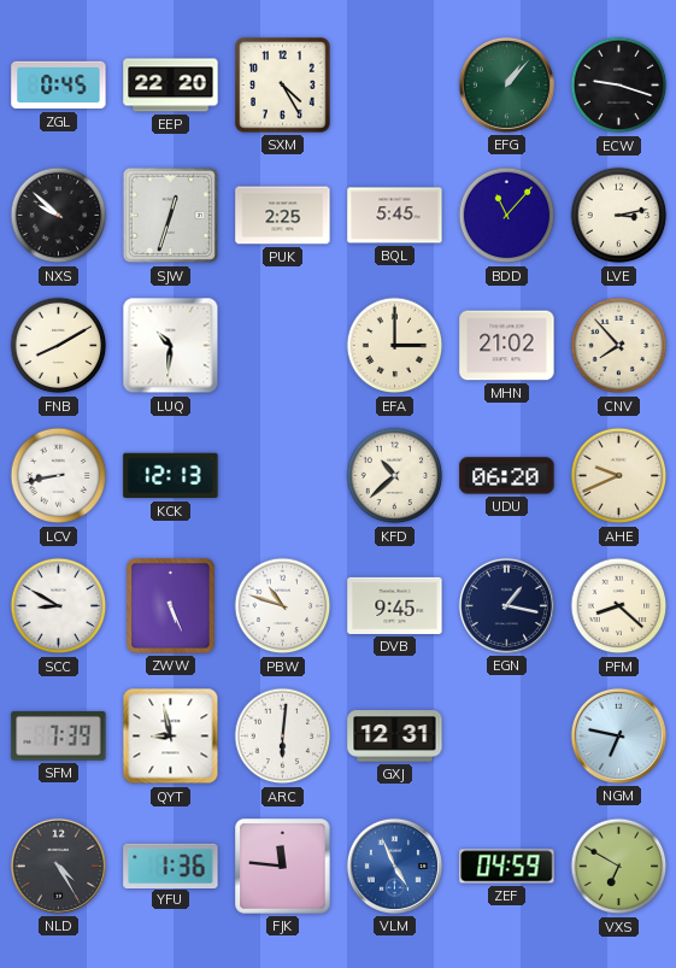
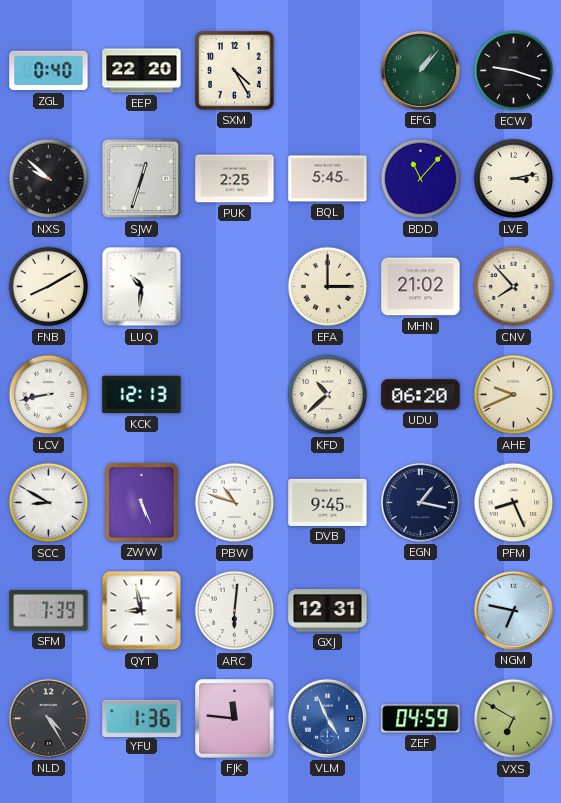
ZGL: 0:45 -> 0:40
PFM: 8:22 -> 8:26
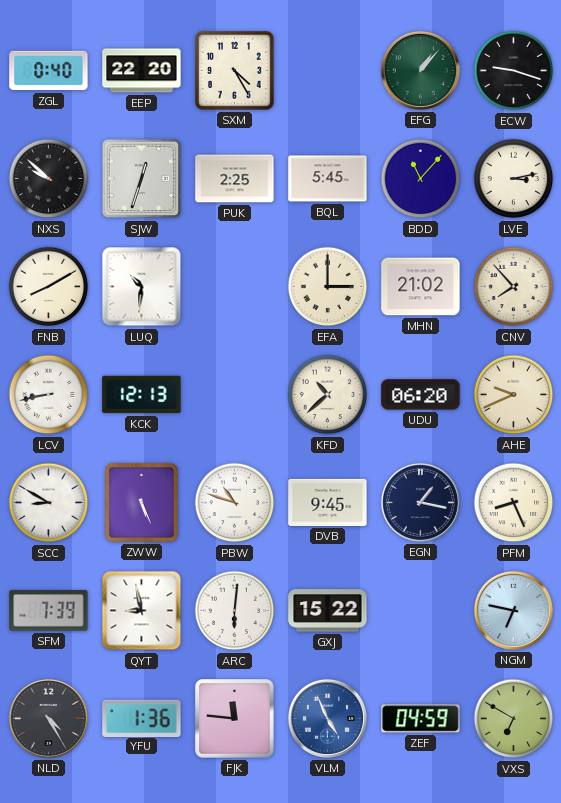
GXJ: 12:31 -> 15:22
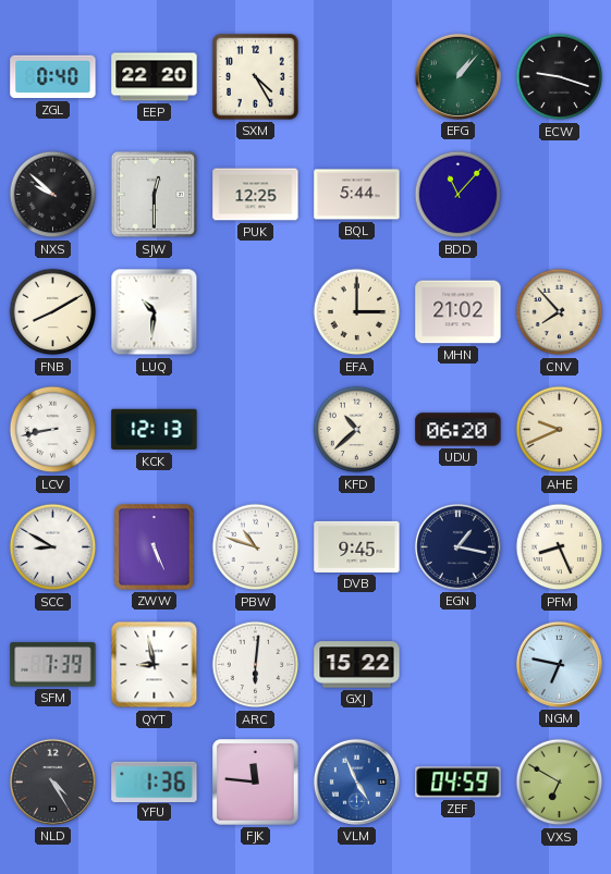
SJW: 12:33 -> 12:30
PUK: 2:25 -> 12:25
BQL: 5:45 -> 5:44
LVE: 3:13 -> none
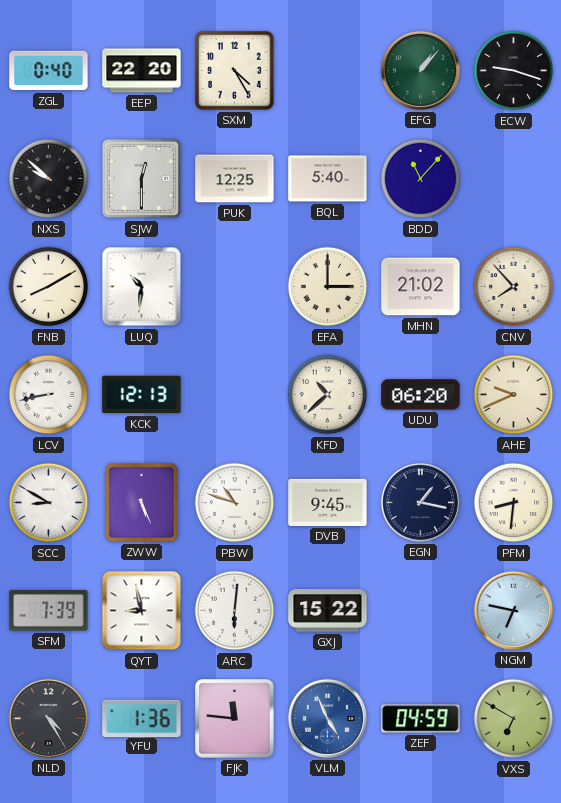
BQL: 5:44 -> 5:40
PFM: 8:26 -> 8:31
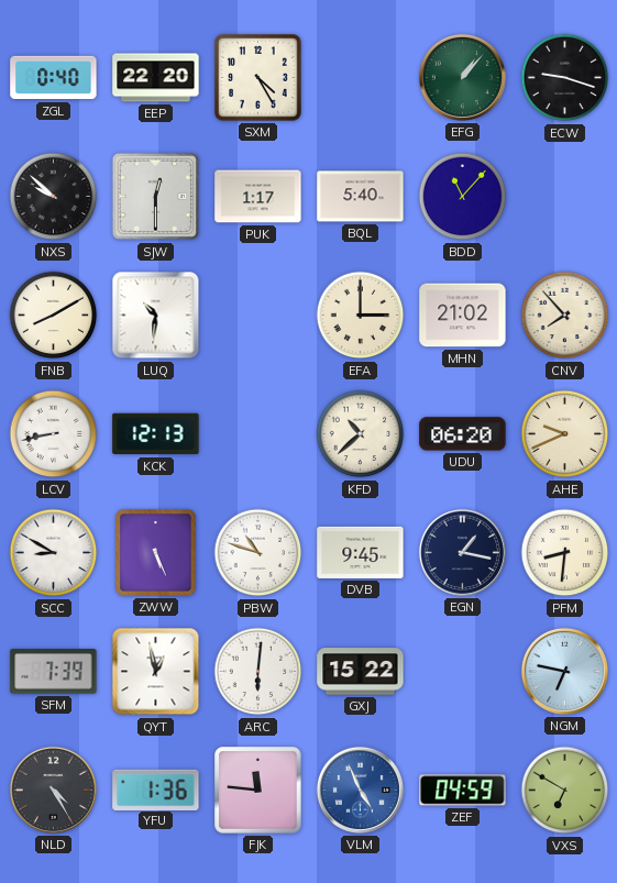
PUK: 12:25 -> 1:17
QYT: 8:58 -> 12:58
